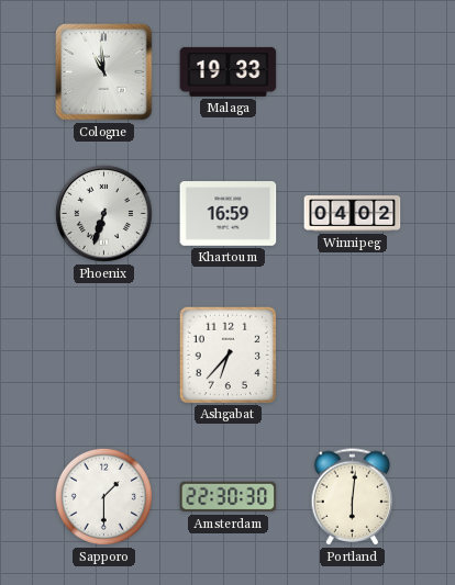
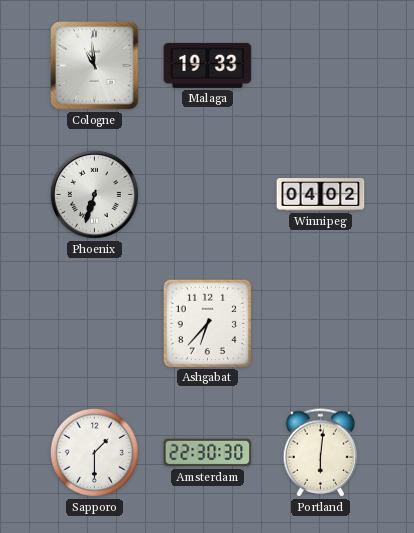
Khartoum: 16:59 -> none
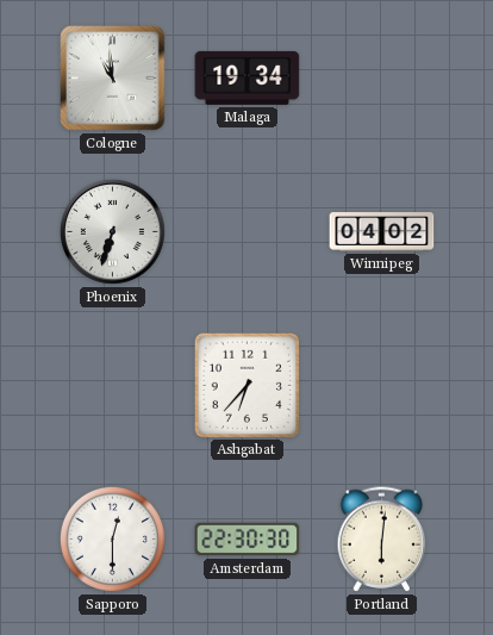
Malaga: 19:33 -> 19:34
Sapporo: 1:30 -> 12:30
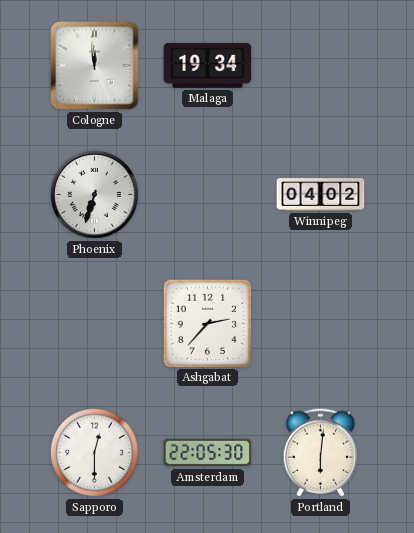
Cologne: 10:59 -> 11:59
Ashgabat: 6:37 -> 2:37
Amsterdam: 22:30 -> 22:05
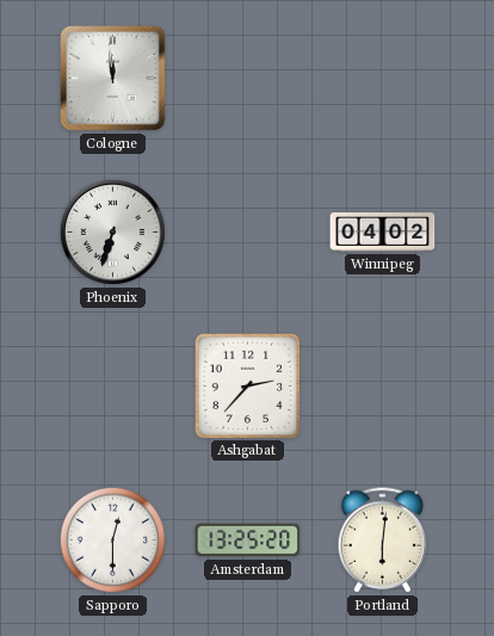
Malaga: 19:34 -> none
Amsterdam: 22:05 -> 13:25
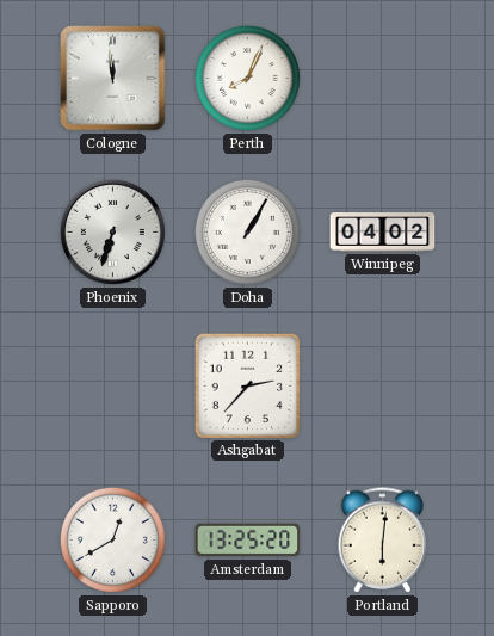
Perth: none -> 8:04
Doha: none -> 1:05
Sapporo: 12:30 -> 12:40
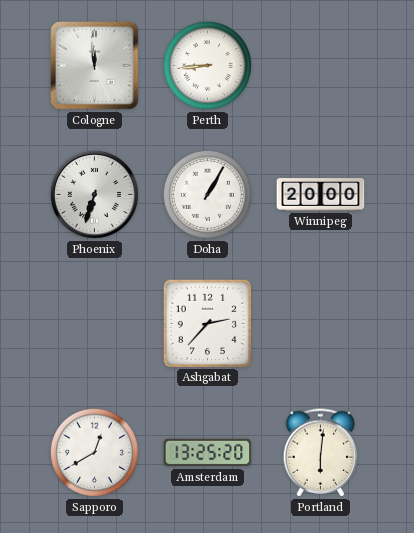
Perth: 8:04 -> 8:44
Winnipeg: 04:02 -> 20:00
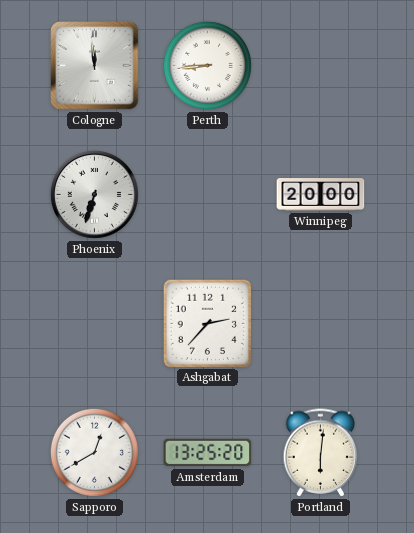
Doha: 1:05 -> none
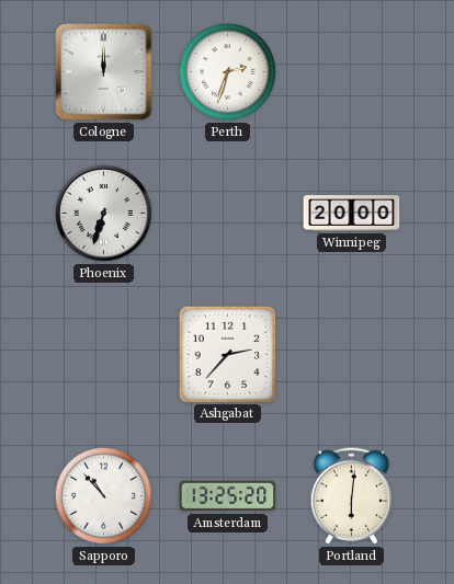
Cologne: 11:59 -> 12:00
Perth: 8:44 -> 2:33
Sapporo: 12:40 -> 10:53
